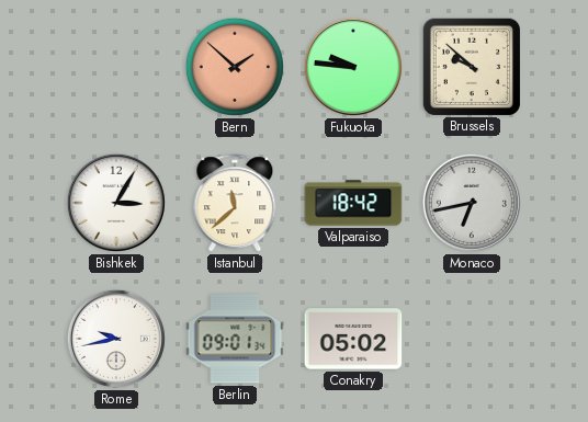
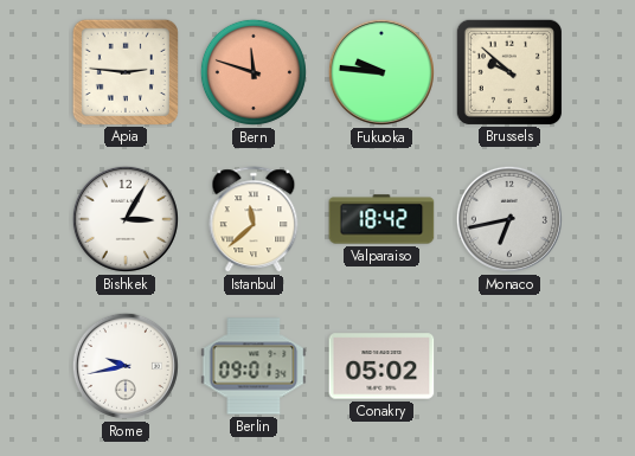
Apia: none -> 2:46
Bern: 1:52 -> 11:48
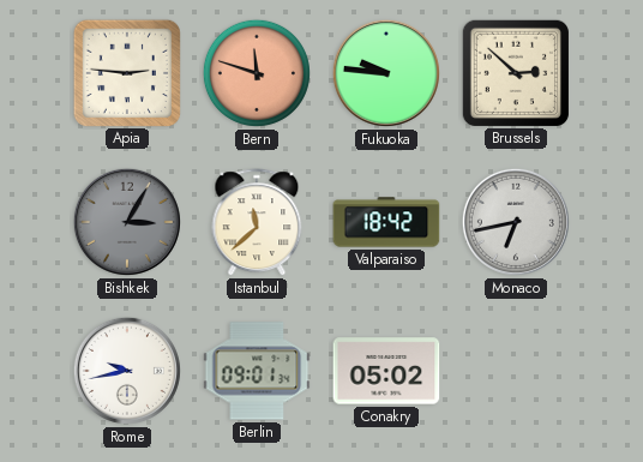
Brussels: 9:52 -> 2:52
Bishkek dial: white -> grey
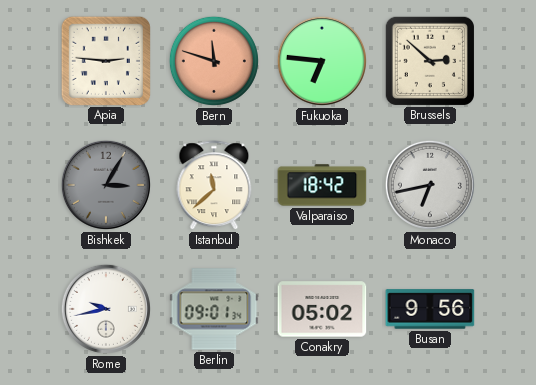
Fukuoka: 9:46 -> 6:46
Busan: none -> 9:56
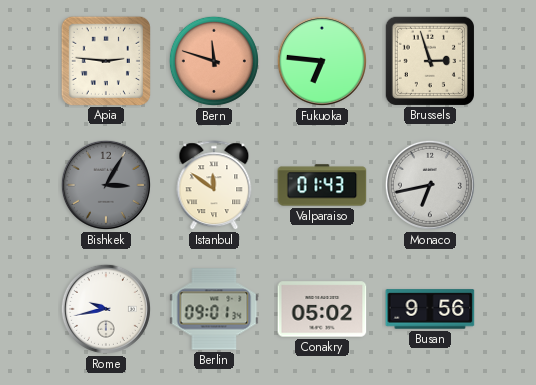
Brussels: 2:52 -> 2:57
Istanbul: 11:38 -> 11:51
Valparaiso: 18:42 -> 01:43
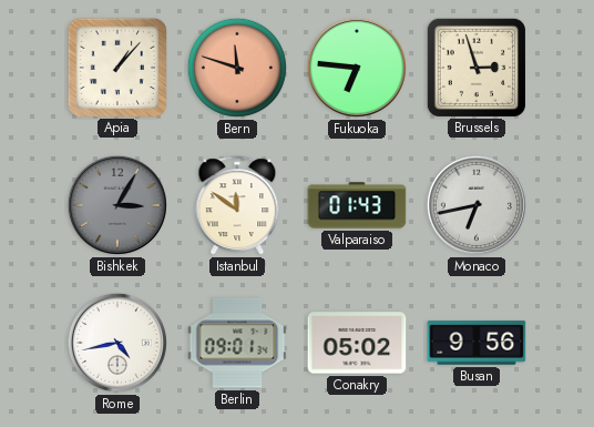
Apia: 2:46 -> 1:07
Rome: 9:43 -> 4:43
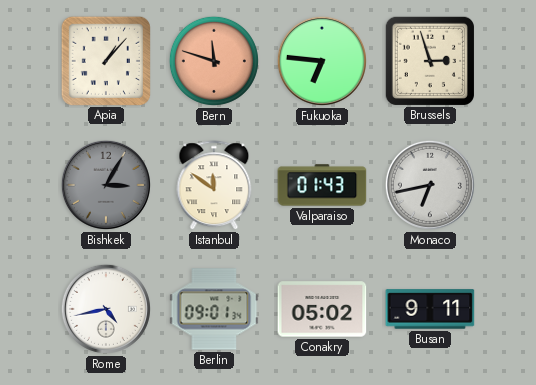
Busan: 9:56 -> 9:11
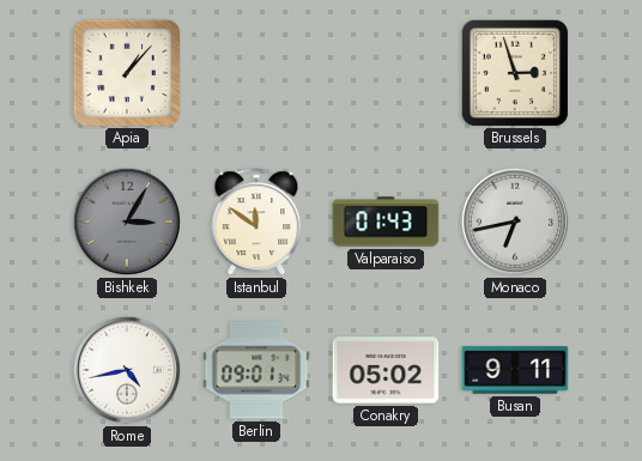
Bern: 11:48 -> none
Fukuoka: 6:46 -> none
